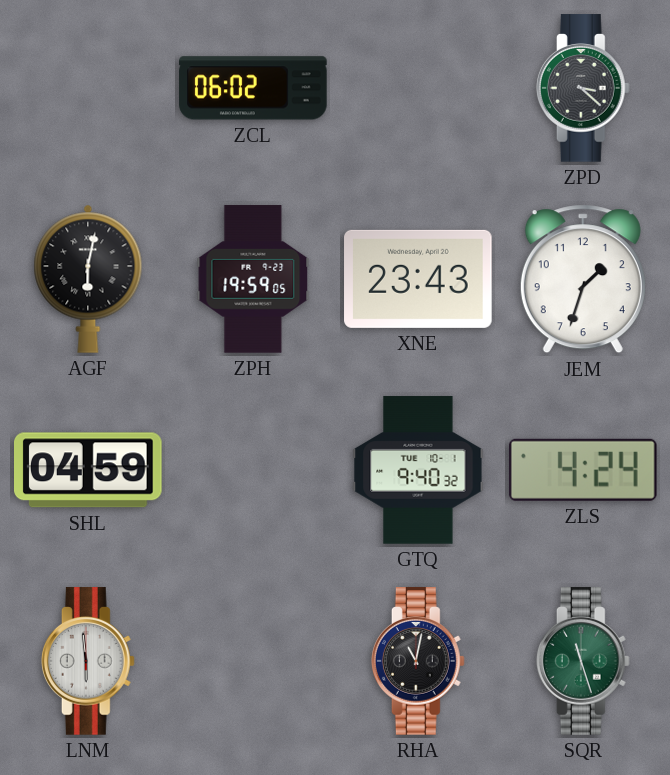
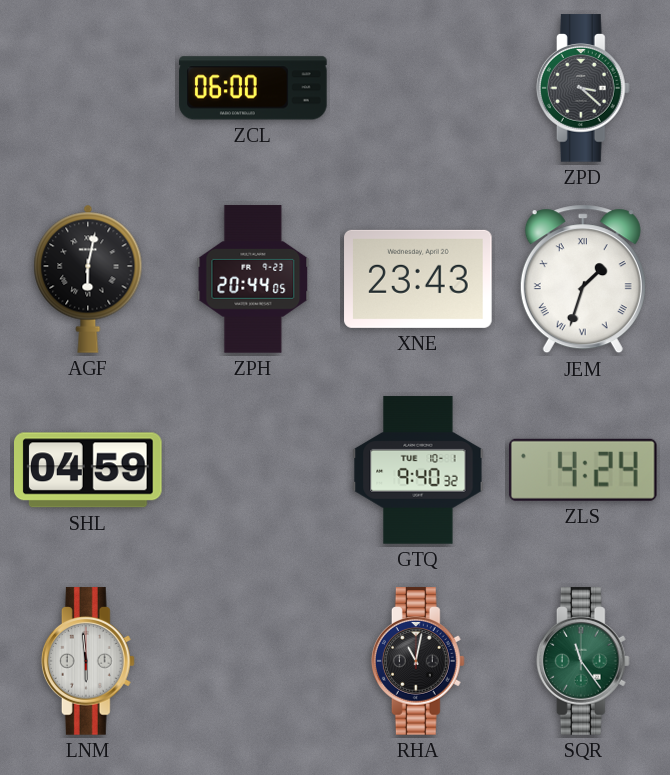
ZCL: 06:02 -> 06:00
ZPH: 19:59 -> 20:44
JEM numerals: Arabic -> Roman
SQR: 11:27 -> 11:24
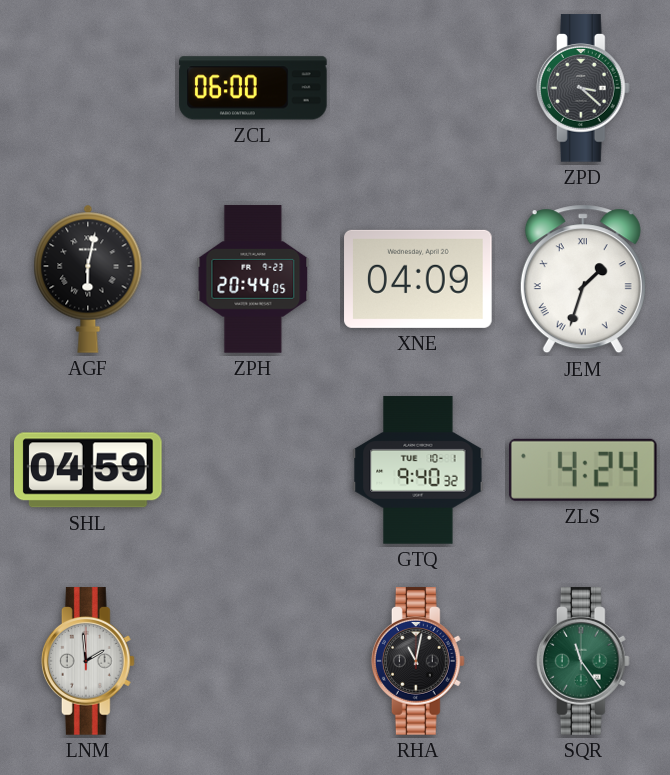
XNE: 23:43 -> 04:09
LNM: 5:59 -> 1:59
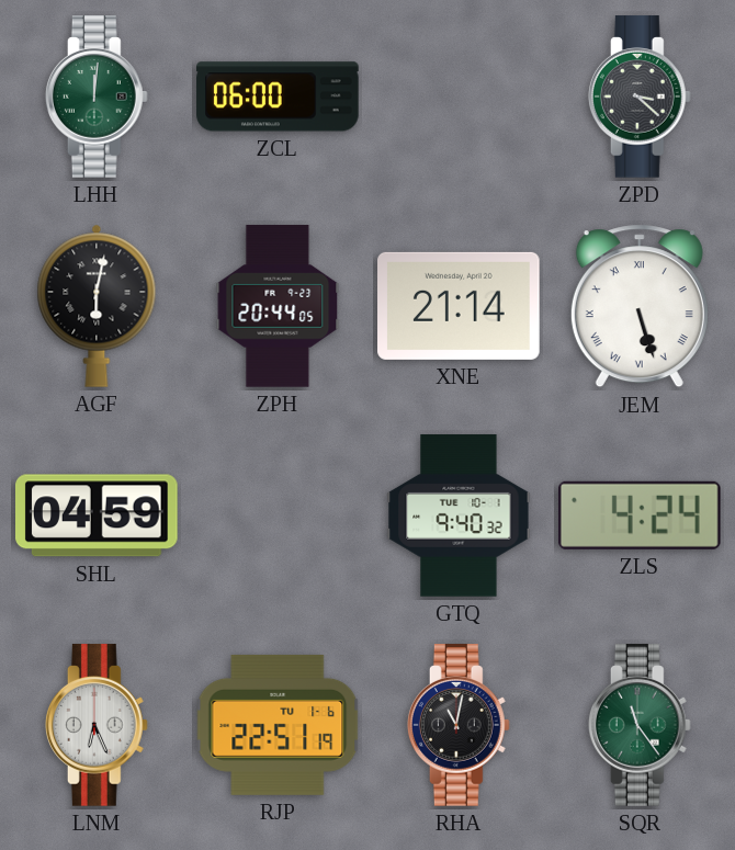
LHH: none -> 12:01
XNE: 04:09 -> 21:14
JEM: 1:33 -> 5:27
LNM: 1:59 -> 6:26
RJP: none -> 22:51
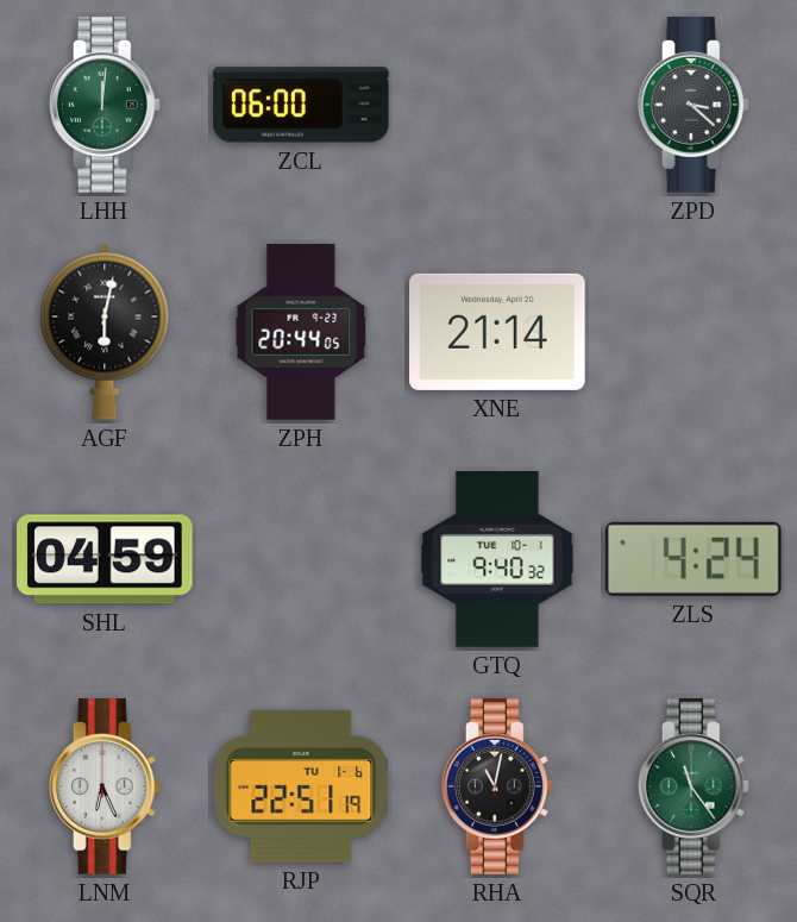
JEM: 5:27 -> none
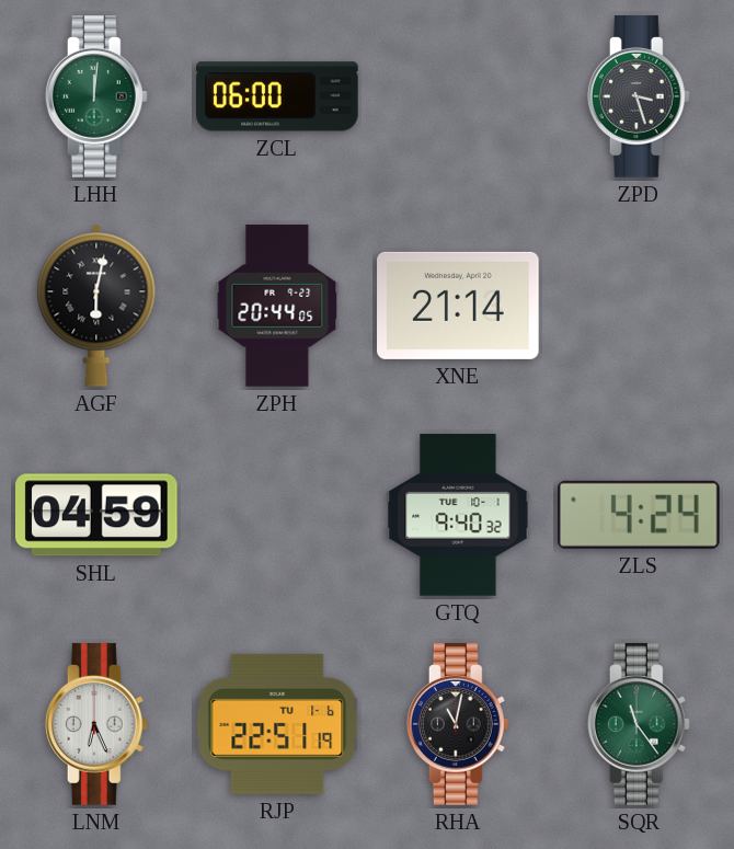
ZPD: 3:22 -> 3:27
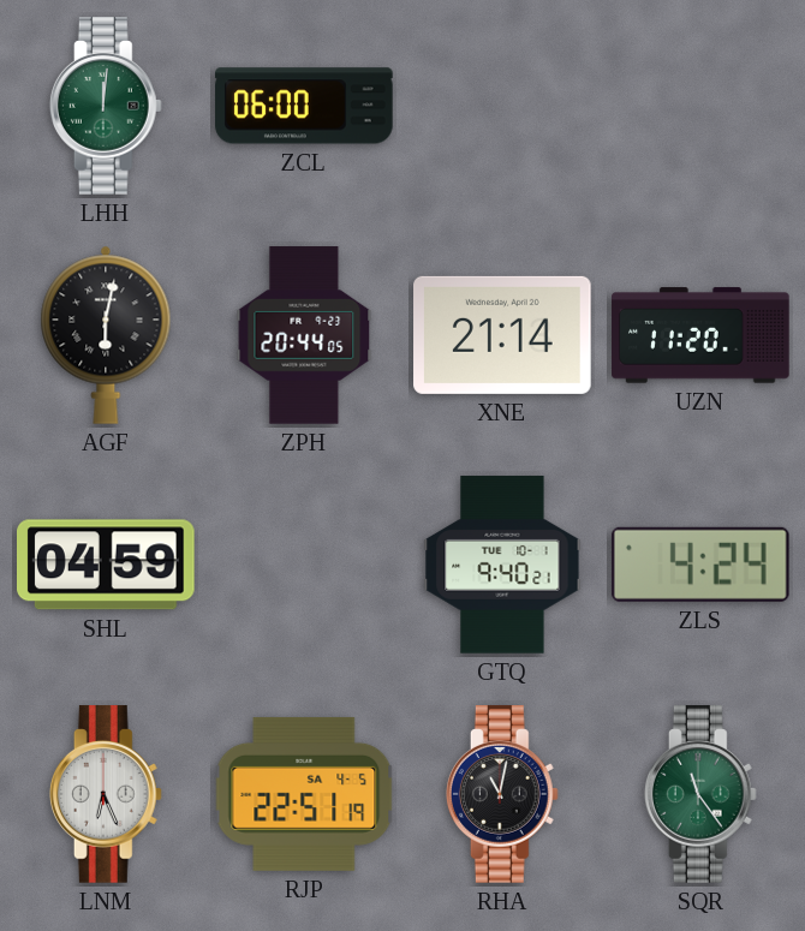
ZPD: 3:27 -> none
UZN: none -> 11:20
GTQ: 9:40:32 -> 9:40:21
RJP date: TU 1-6 -> SA 4-5
